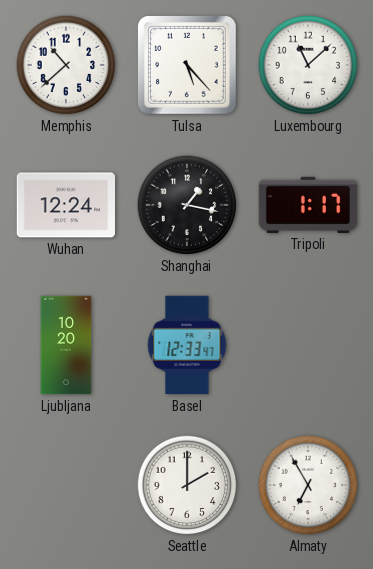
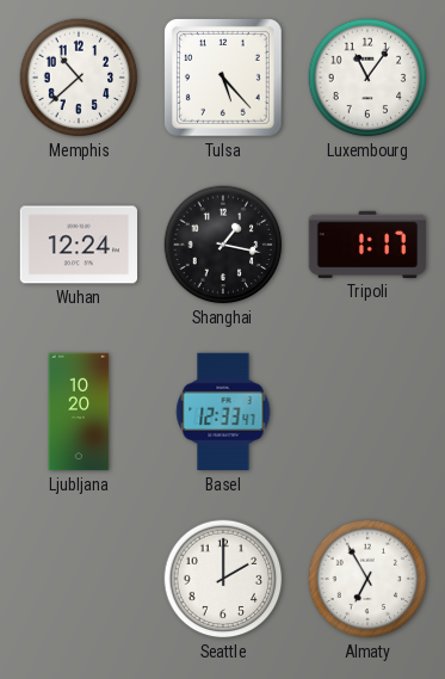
Luxembourg: 11:08 -> 11:06
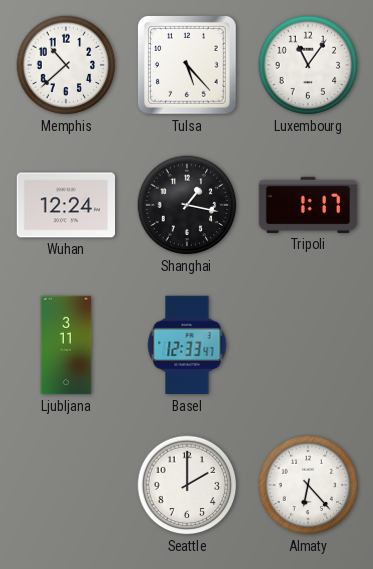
Ljubljana: 10:20 -> 3:11
Almaty: 6:55 -> 6:23
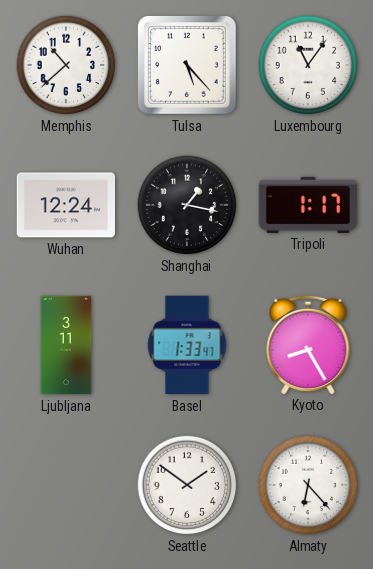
Basel: 12:33 -> 1:33
Kyoto: none -> 8:25
Seattle: 2:00 -> 1:51
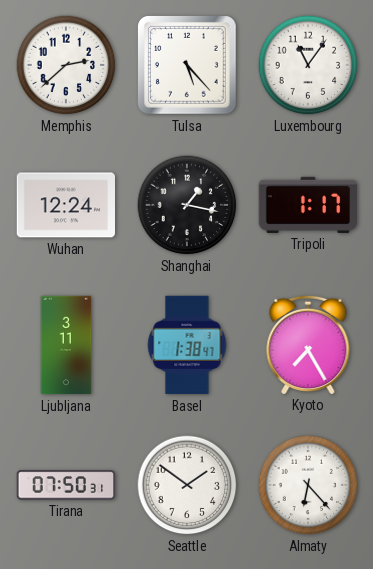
Memphis: 10:38 -> 2:38
Basel: 1:33 -> 1:38
Kyoto: 8:25 -> 7:25
Tirana: none -> 07:50
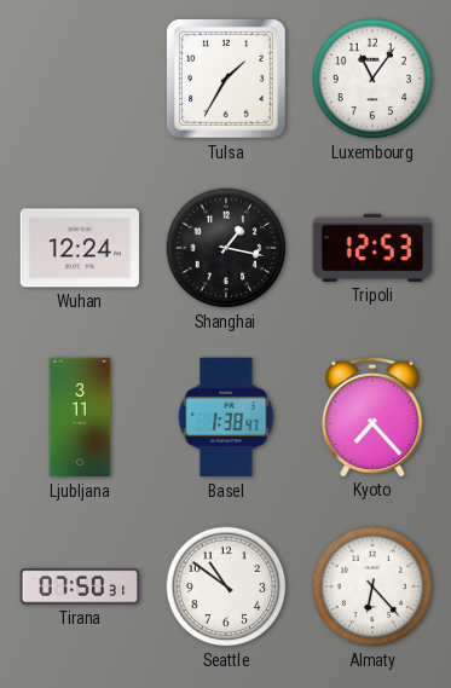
Memphis: 2:38 -> none
Tulsa: 5:23 -> 1:35
Tripoli: 1:17 -> 12:53
Kyoto: 7:25 -> 7:23
Seattle: 1:51 -> 10:51
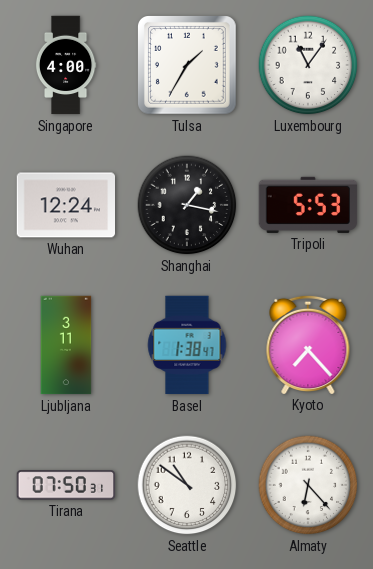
Singapore: none -> 4:00
Tripoli: 12:53 -> 5:53
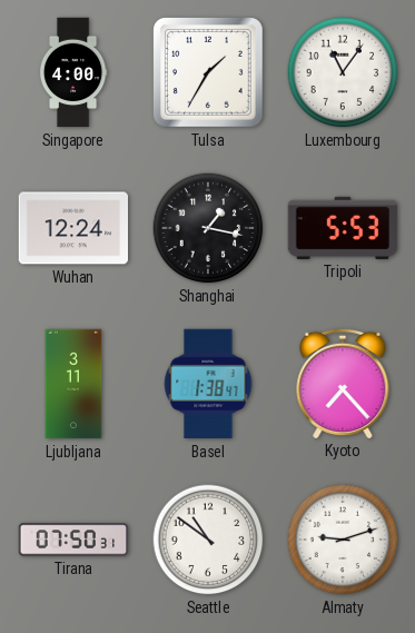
Almaty: 6:23 -> 9:12
